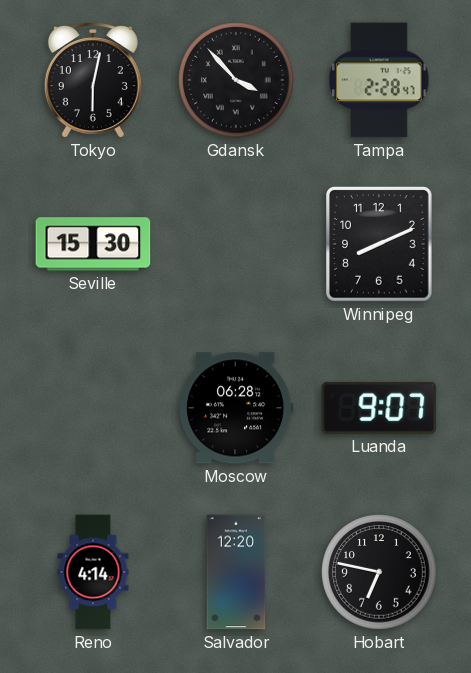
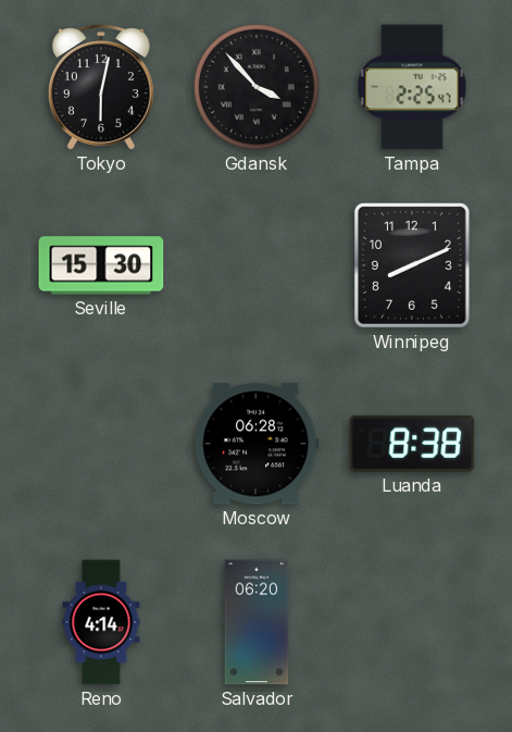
Tampa: 2:28 -> 2:25
Luanda: 9:07 -> 8:38
Salvador: 12:20 -> 06:20
Hobart: 6:47 -> none
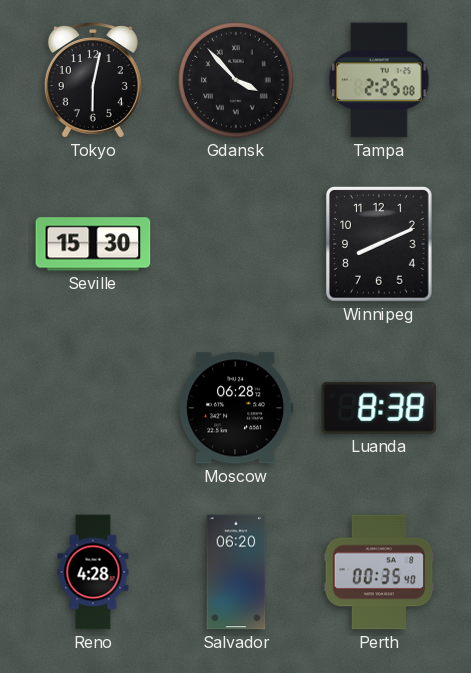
Tampa: 2:25:47 -> 2:25:08
Reno: 4:14 -> 4:28
Perth: none -> 00:35
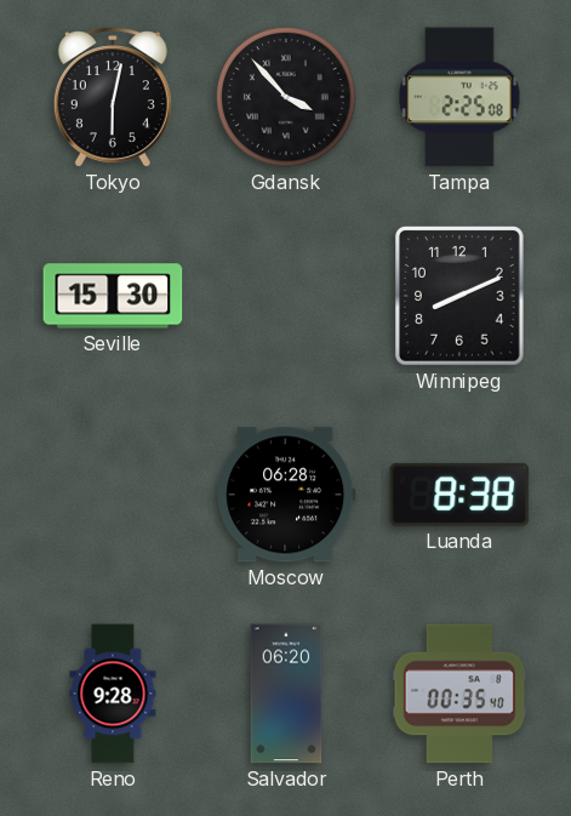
Reno: 4:28 -> 9:28
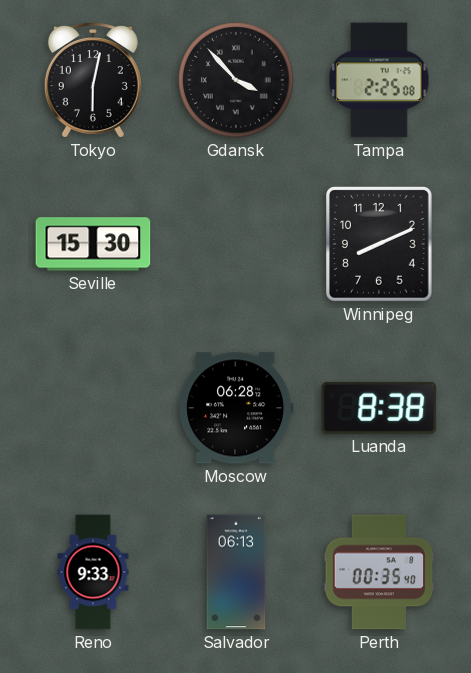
Reno: 9:28 -> 9:33
Salvador: 06:20 -> 06:13
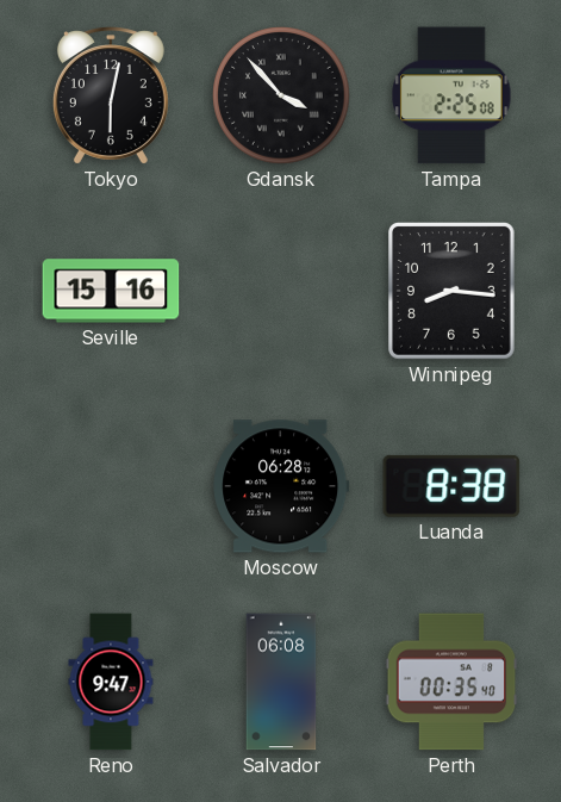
Seville: 15:30 -> 15:16
Winnipeg: 8:11 -> 8:16
Reno: 9:33 -> 9:47
Salvador: 06:13 -> 06:08
